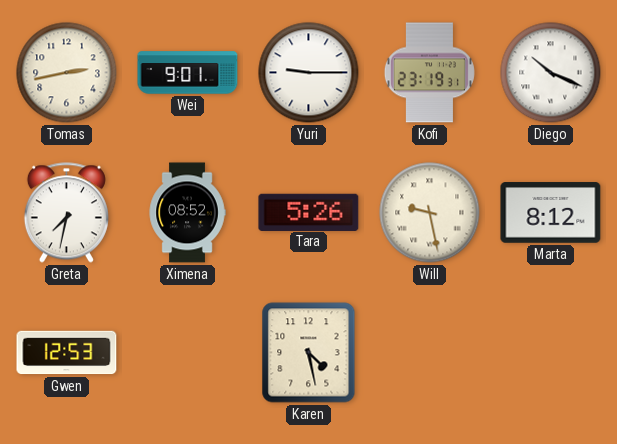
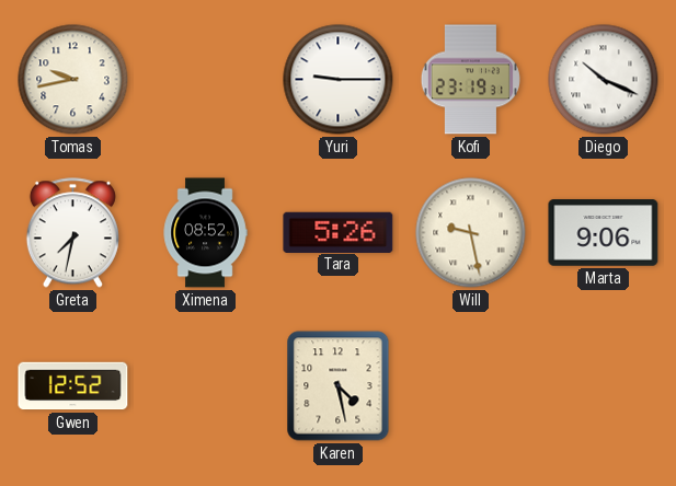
Tomas: 2:43 -> 9:43
Wei: 9:01 -> none
Marta: 8:12 -> 9:06
Gwen: 12:53 -> 12:52
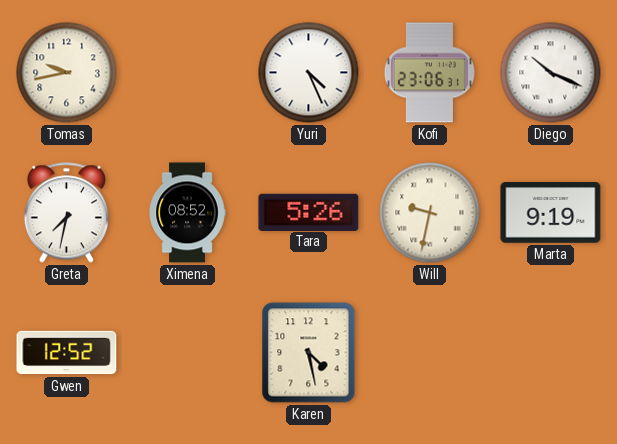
Yuri: 9:15 -> 4:26
Kofi: 23:19 -> 23:06
Will: 9:28 -> 9:32
Marta: 9:06 -> 9:19
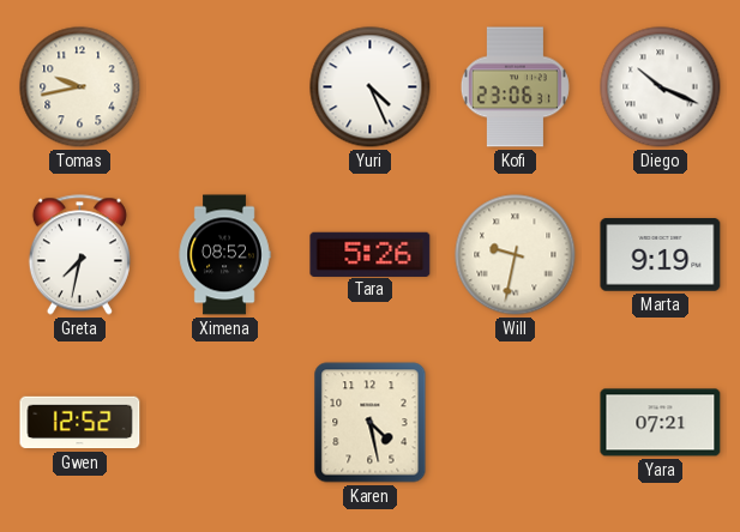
Yara: none -> 07:21
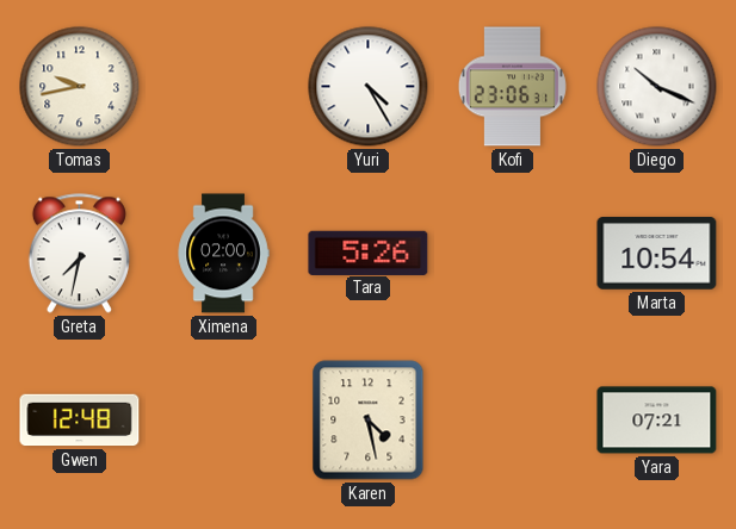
Yuri: 4:26 -> 4:25
Ximena: 08:52 -> 02:00
Will: 9:32 -> none
Marta: 9:19 -> 10:54
Gwen: 12:52 -> 12:48
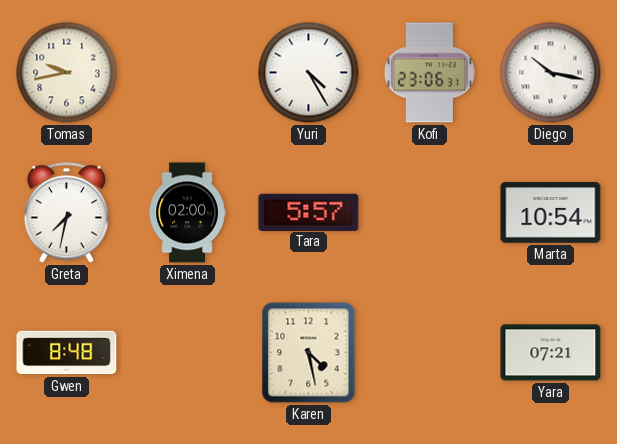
Diego: 10:19 -> 10:17
Tara: 5:26 -> 5:57
Gwen: 12:48 -> 8:48
